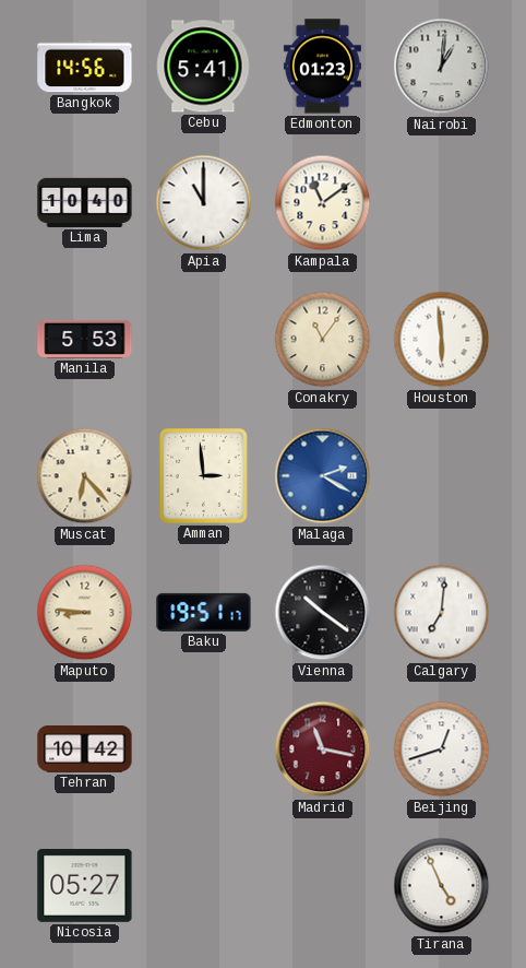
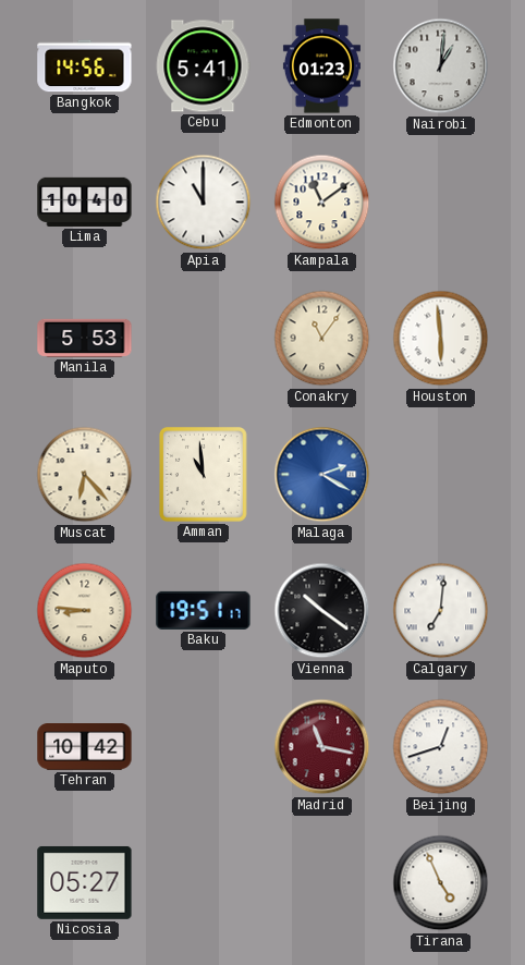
Amman: 2:59 -> 10:59
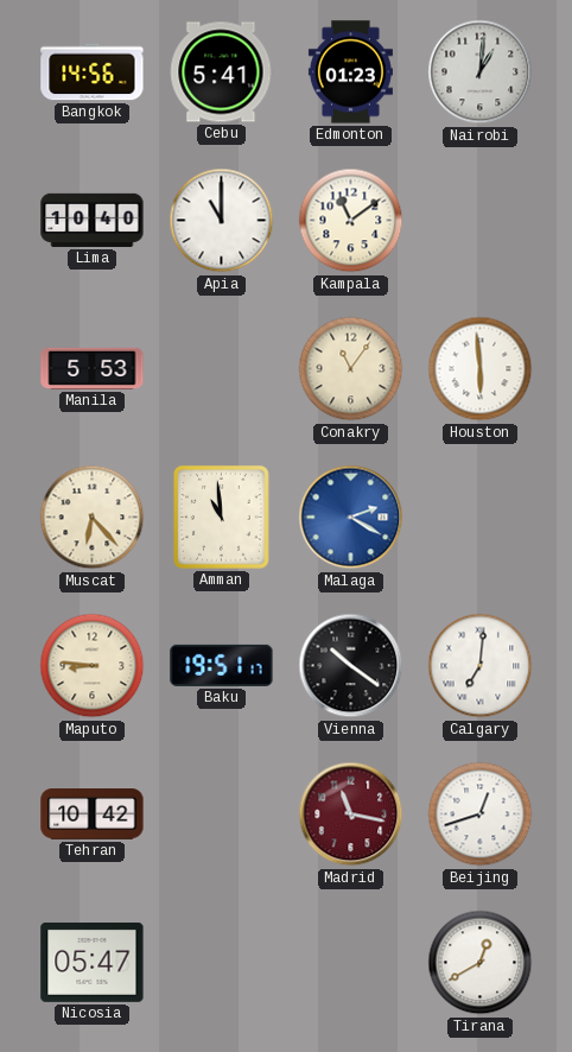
Nicosia: 05:27 -> 05:47
Tirana: 4:56 -> 12:40
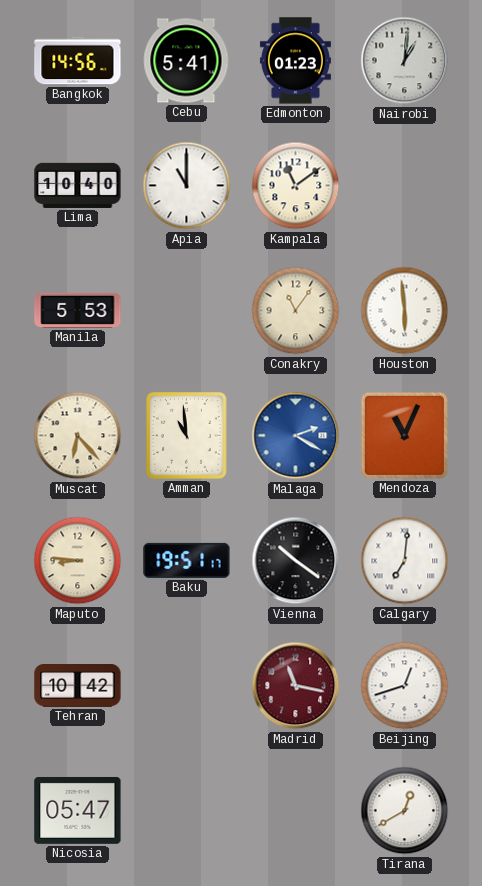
Mendoza: none -> 11:04
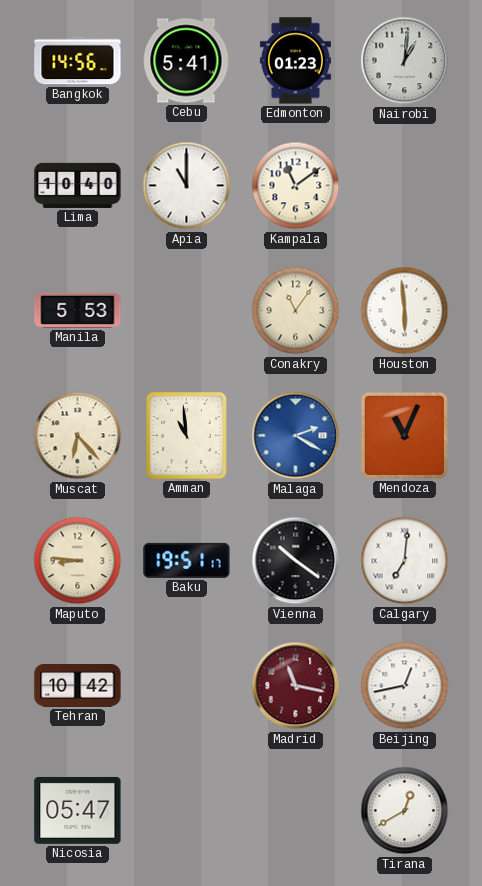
Beijing: 12:42 -> 12:43
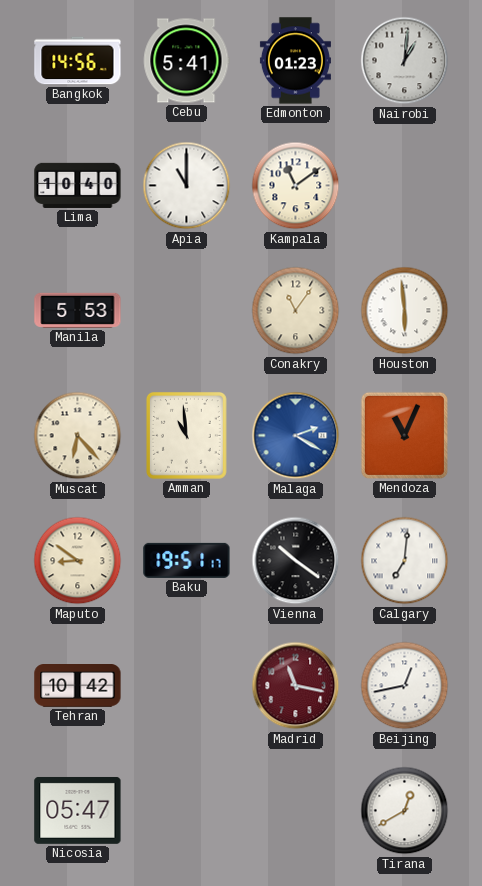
Maputo: 8:46 -> 8:51
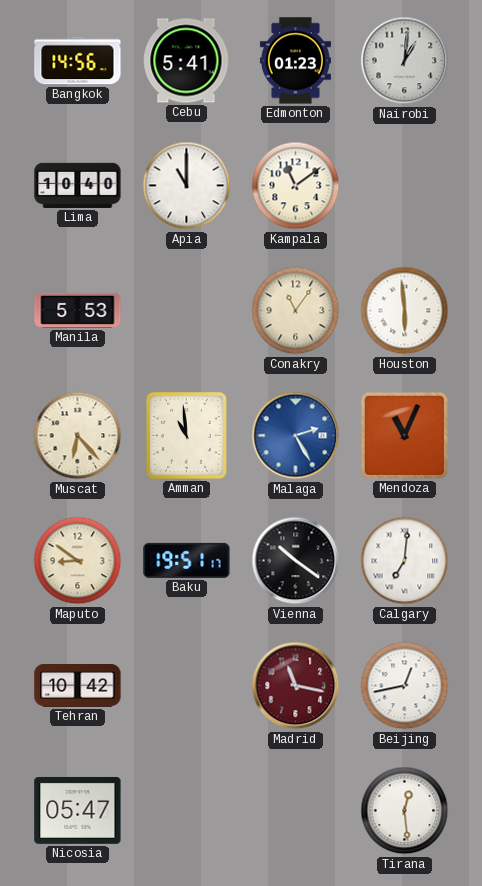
Malaga: 2:20 -> 2:25
Tirana: 12:40 -> 12:29
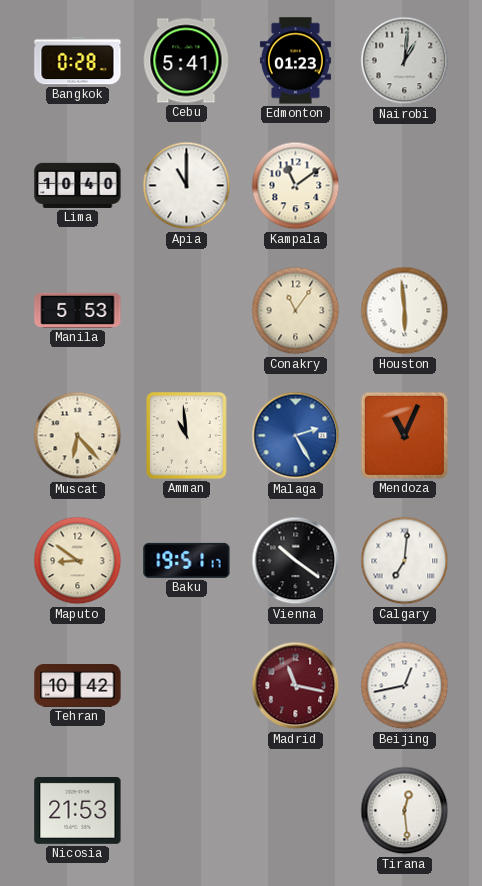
Bangkok: 14:56 -> 0:28
Nicosia: 05:47 -> 21:53
